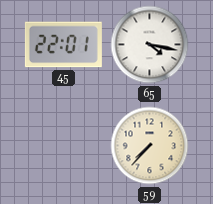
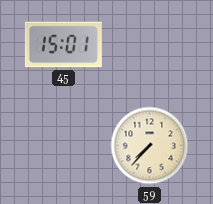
45: 22:01 -> 15:01
65: 4:17 -> none
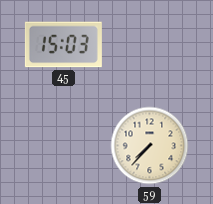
45: 15:01 -> 15:03
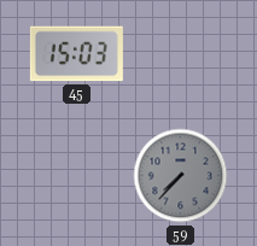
59 dial: cream -> grey
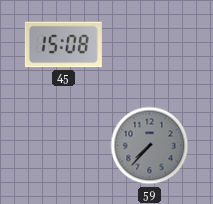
45: 15:03 -> 15:08
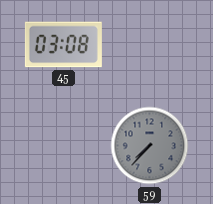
45: 15:08 -> 03:08
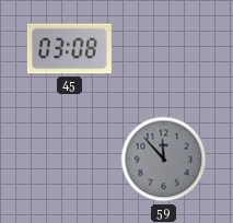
59: 7:37 -> 11:53
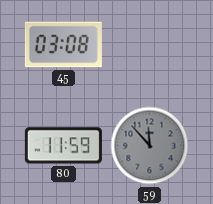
80: none -> 11:59
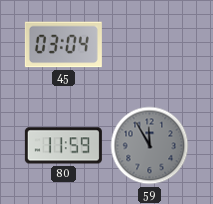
45: 03:08 -> 03:04
59: 11:53 -> 11:55
